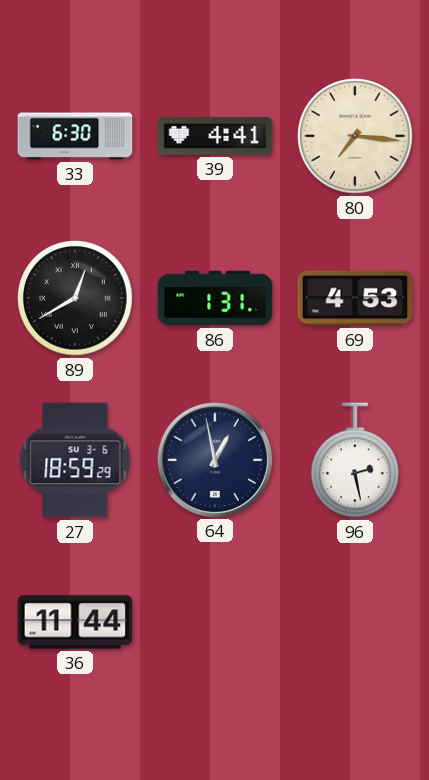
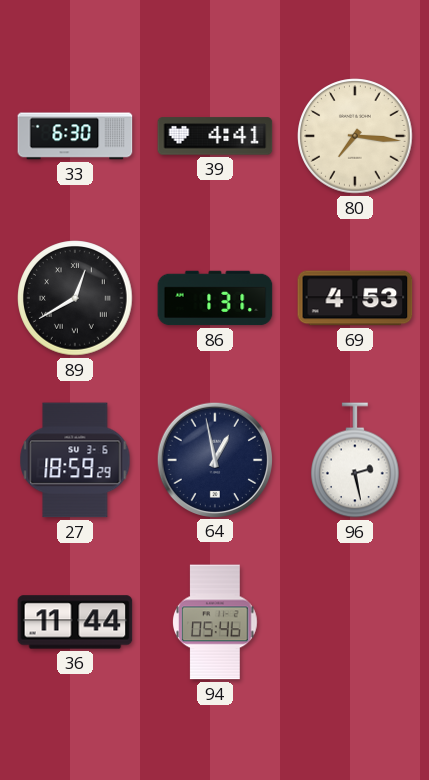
94: none -> 05:46
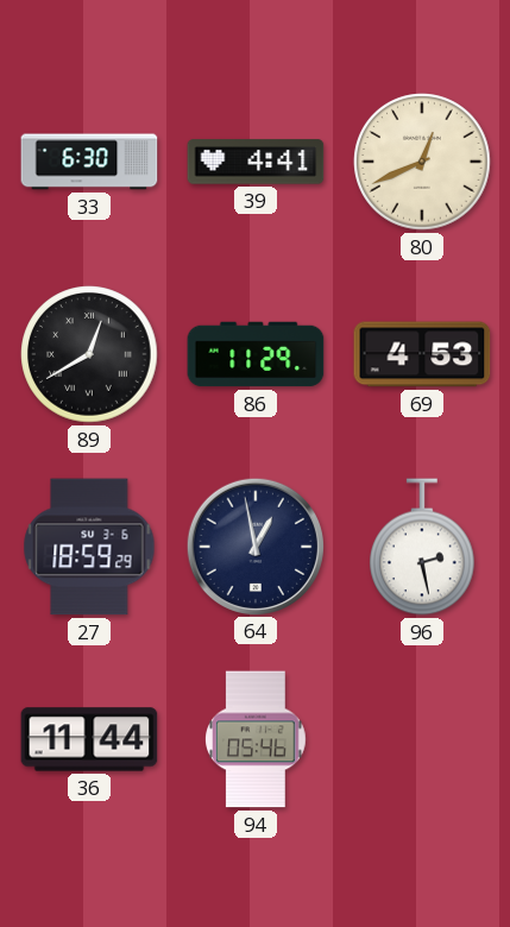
80: 7:16 -> 12:41
86: 1:31 -> 11:29
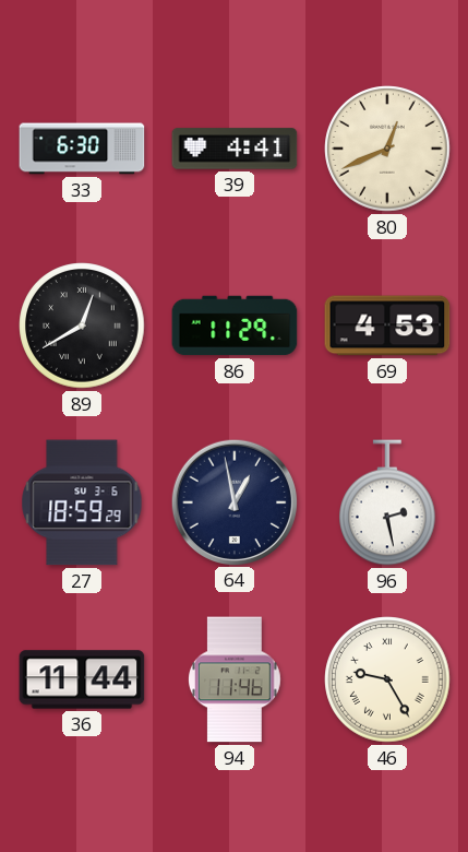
94: 05:46 -> 11:46
46: none -> 9:25
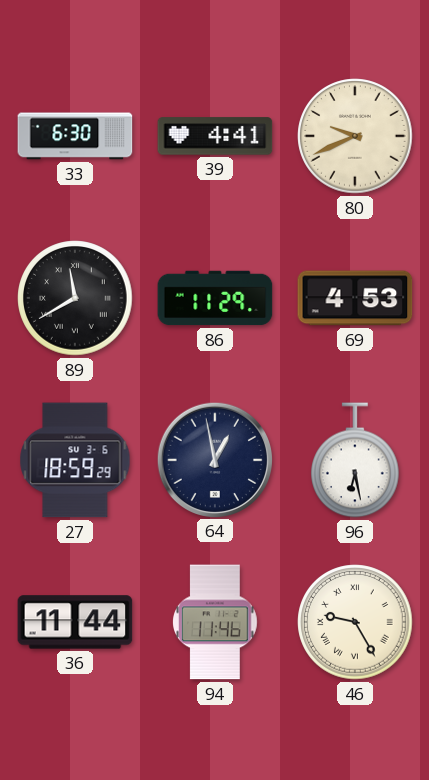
80: 12:41 -> 9:41
89: 12:40 -> 11:40
96: 2:28 -> 6:28
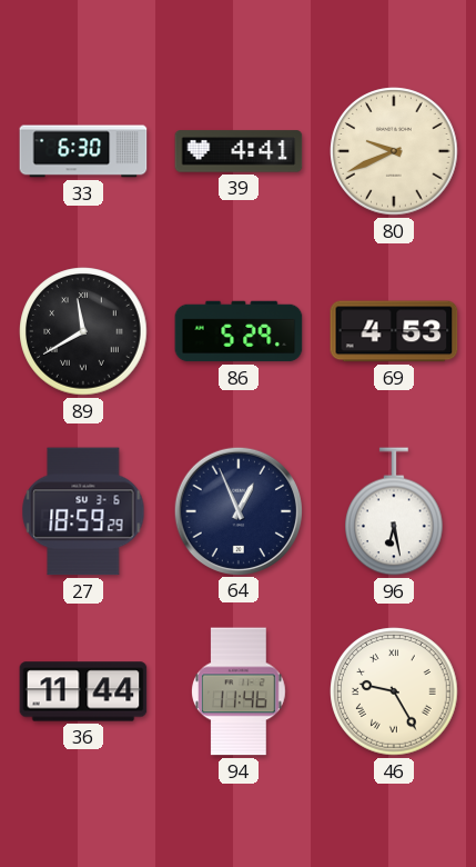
86: 11:29 -> 5:29
64: 12:58 -> 12:56
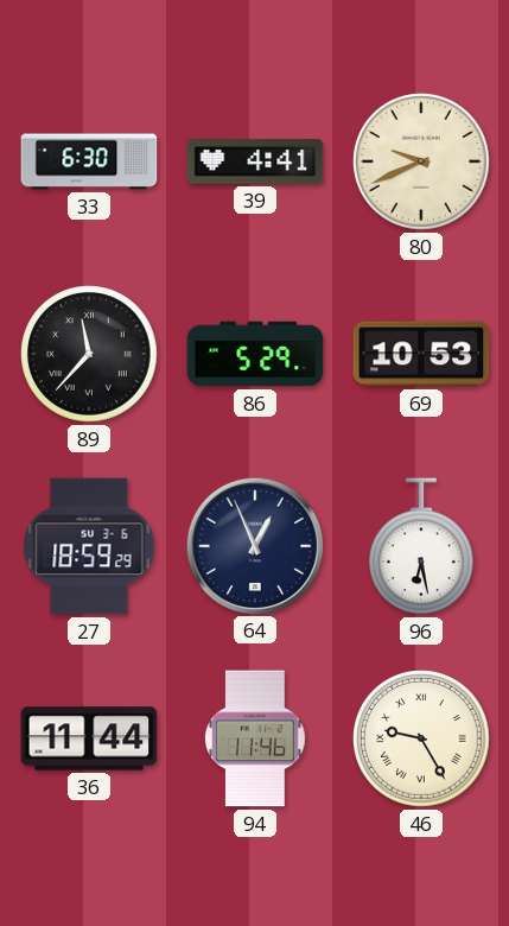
89: 11:40 -> 11:37
69: 4:53 -> 10:53
